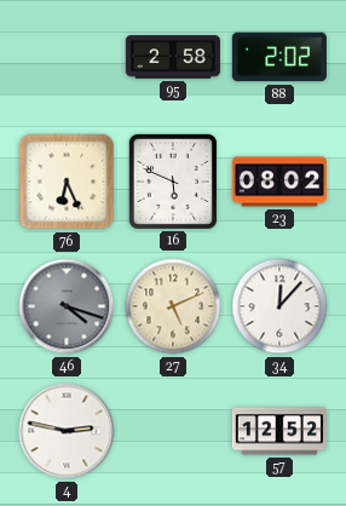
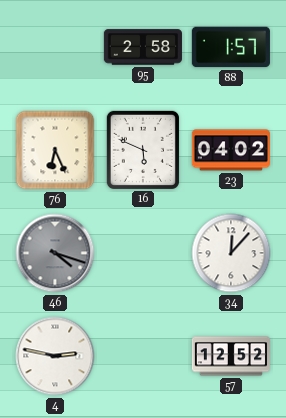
88: 2:02 -> 1:57
23: 08:02 -> 04:02
27: 5:11 -> none
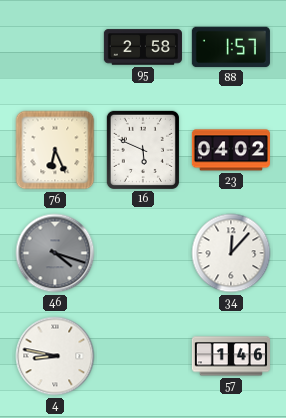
4: 2:47 -> 8:47
57: 12:52 -> 1:46
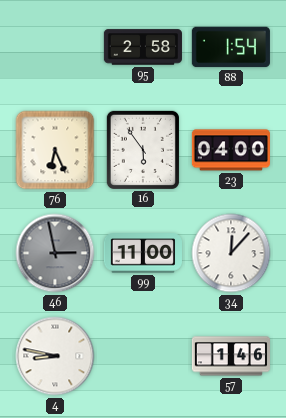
88: 1:57 -> 1:54
16: 5:49 -> 5:54
23: 04:02 -> 04:00
46: 4:18 -> 2:58
99: none -> 11:00
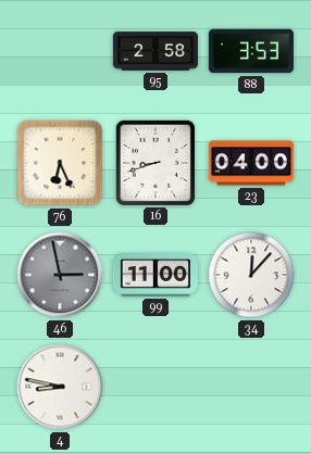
88: 1:54 -> 3:53
16: 5:54 -> 8:42
57: 1:46 -> none
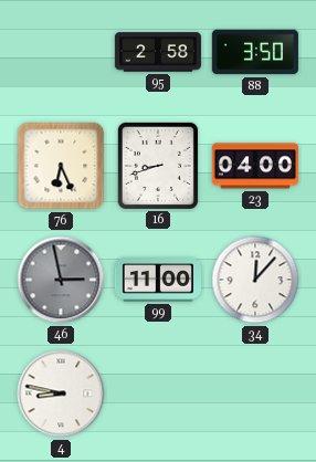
88: 3:53 -> 3:50
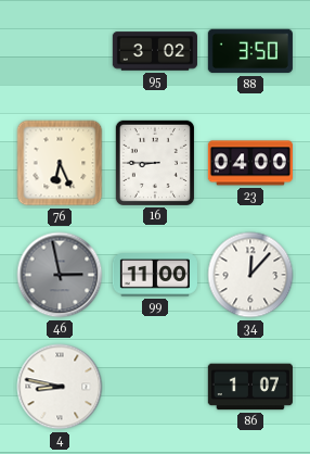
95: 2:58 -> 3:02
16: 8:42 -> 8:45
86: none -> 1:07
